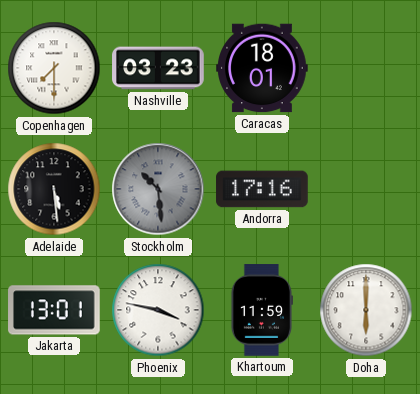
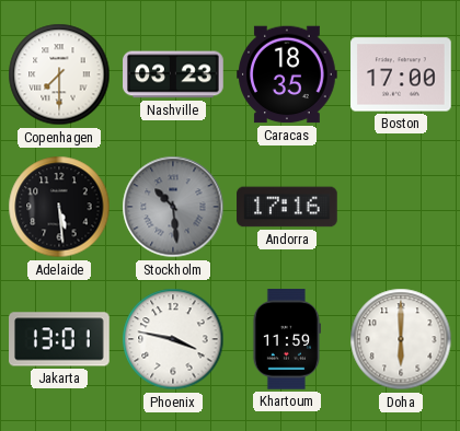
Caracas: 18:01 -> 18:35
Boston: none -> 17:00
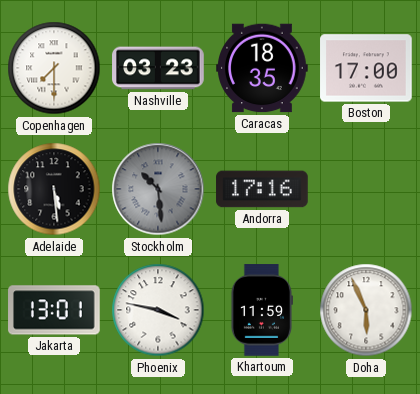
Doha: 6:00 -> 5:56
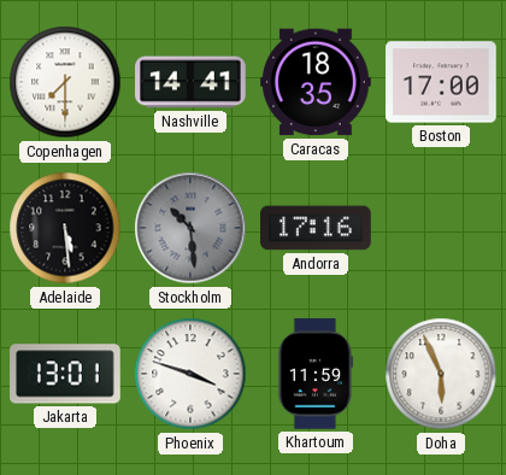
Nashville: 03:23 -> 14:41
Phoenix: 3:47 -> 3:48
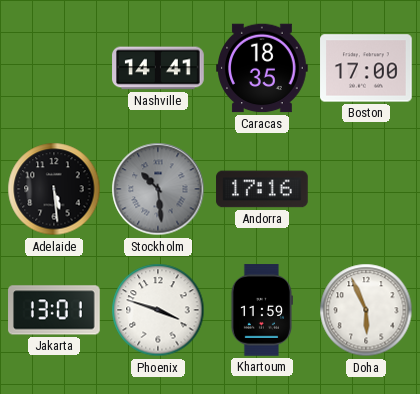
Copenhagen: 7:30 -> none
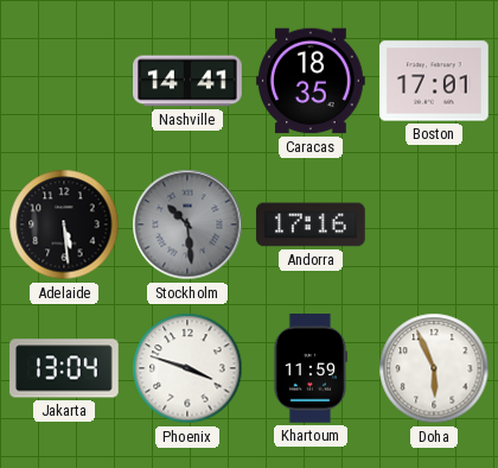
Boston: 17:00 -> 17:01
Jakarta: 13:01 -> 13:04
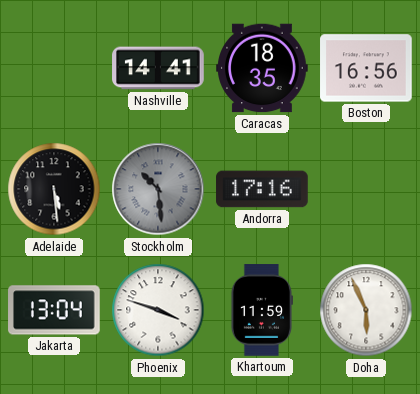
Boston: 17:01 -> 16:56
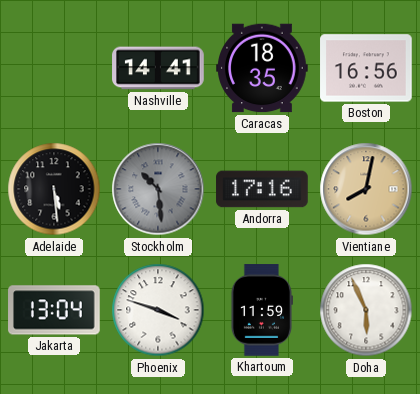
Vientiane: none -> 8:02
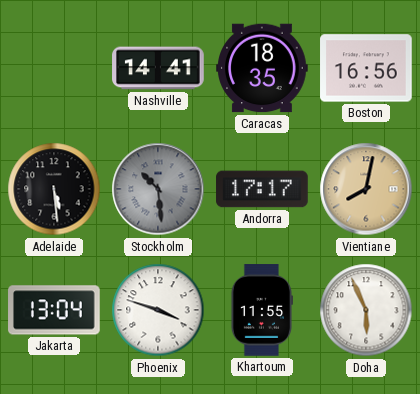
Andorra: 17:16 -> 17:17
Khartoum: 11:59 -> 11:55
